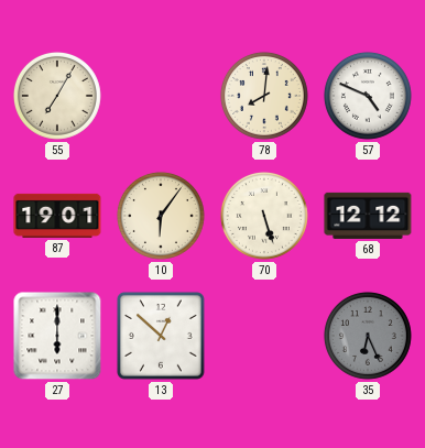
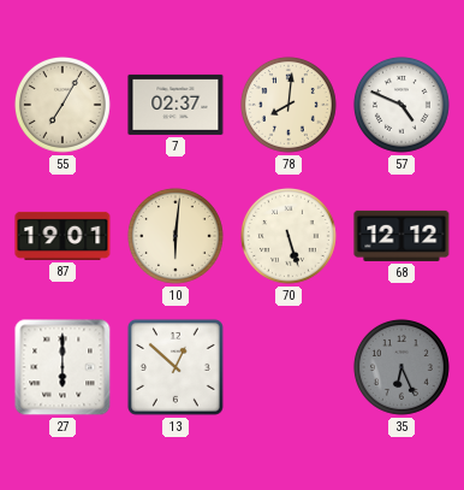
7: none -> 02:37
10: 6:06 -> 6:01
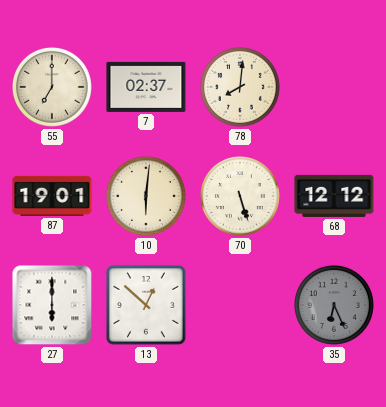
55: 7:05 -> 7:00
57: 4:49 -> none
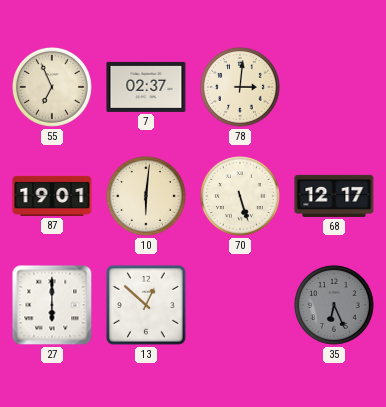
55: 7:00 -> 6:56
78: 8:01 -> 3:01
68: 12:12 -> 12:17
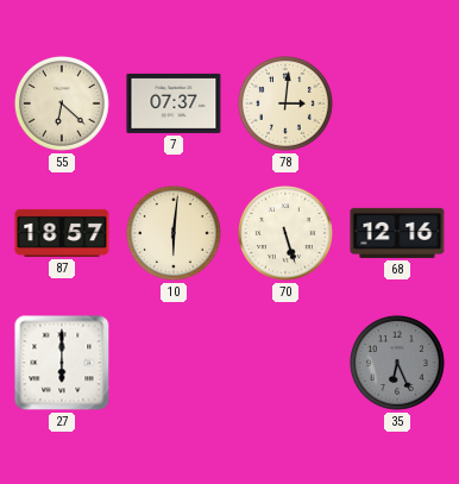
55: 6:56 -> 6:22
7: 02:37 -> 07:37
87: 19:01 -> 18:57
68: 12:17 -> 12:16
13: 12:52 -> none
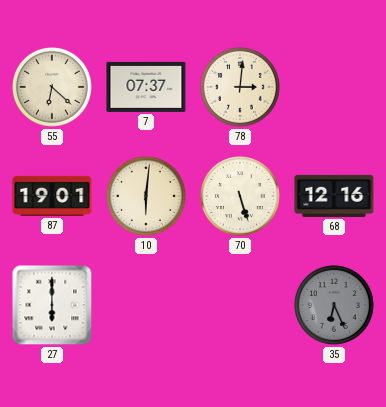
87: 18:57 -> 19:01
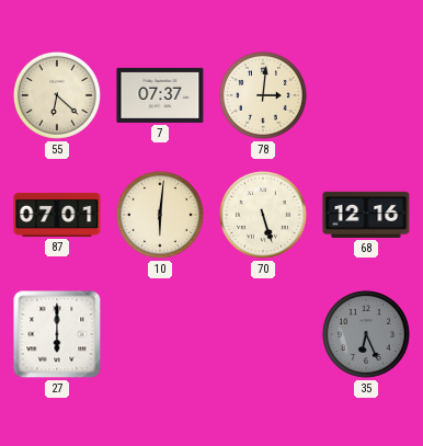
87: 19:01 -> 07:01
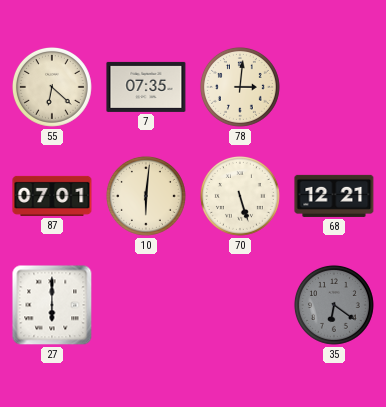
7: 07:37 -> 07:35
68: 12:16 -> 12:21
35: 6:26 -> 6:21
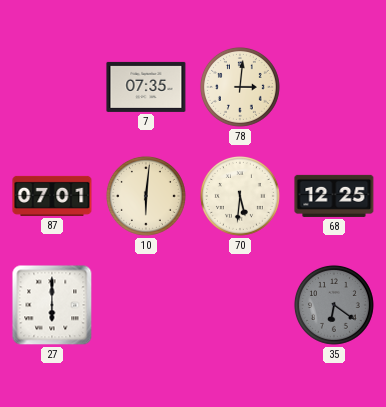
55: 6:22 -> none
70: 5:27 -> 5:31
68: 12:21 -> 12:25
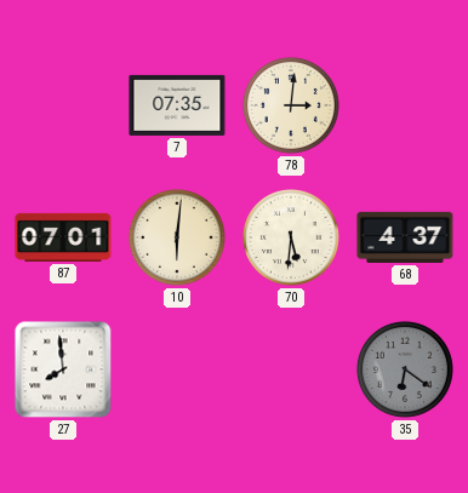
68: 12:25 -> 4:37
27: 6:00 -> 7:59
